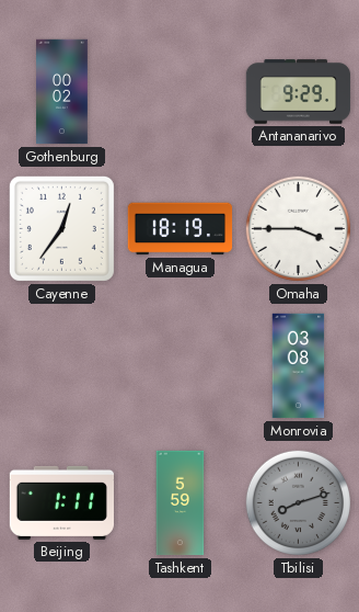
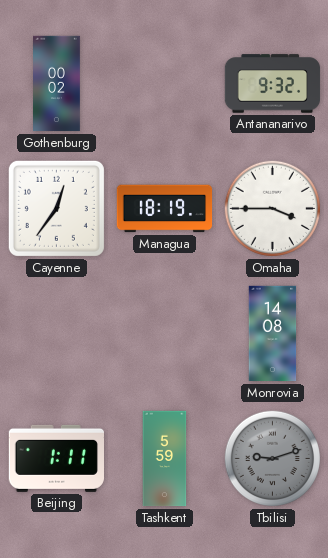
Antananarivo: 9:29 -> 9:32
Monrovia: 03:08 -> 14:08
Tbilisi: 8:12 -> 9:12
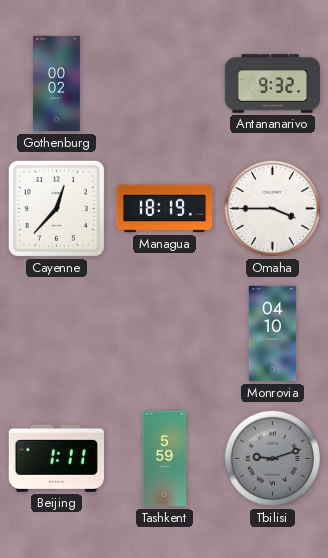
Cayenne: 12:36 -> 12:37
Monrovia: 14:08 -> 04:10
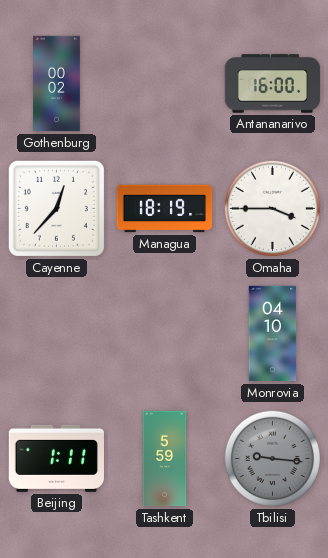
Antananarivo: 9:32 -> 16:00
Tbilisi: 9:12 -> 9:16
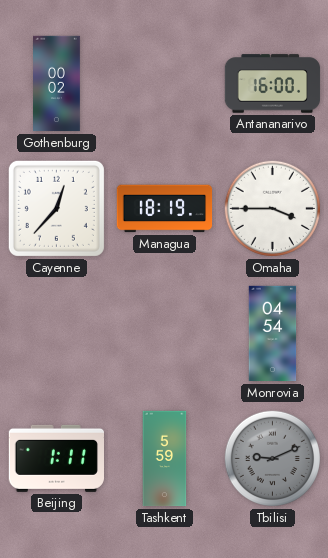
Monrovia: 04:10 -> 04:54
Tbilisi: 9:16 -> 9:11
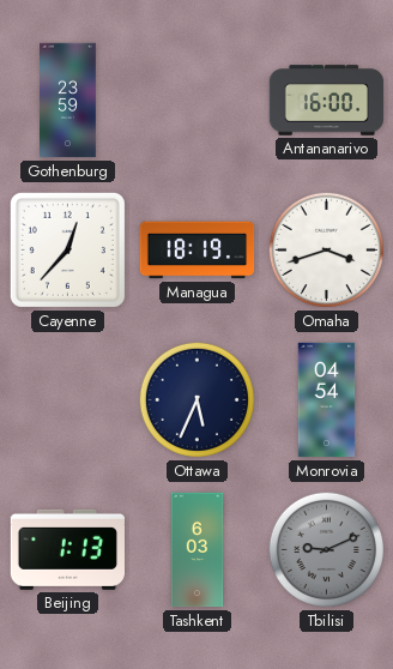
Gothenburg: 00:02 -> 23:59
Omaha: 3:45 -> 3:42
Ottawa: none -> 5:34
Beijing: 1:11 -> 1:13
Tashkent: 5:59 -> 6:03
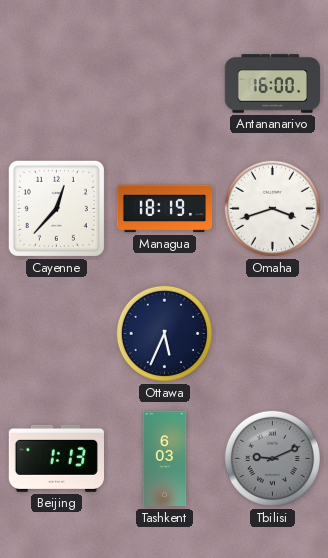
Gothenburg: 23:59 -> none
Monrovia: 04:54 -> none
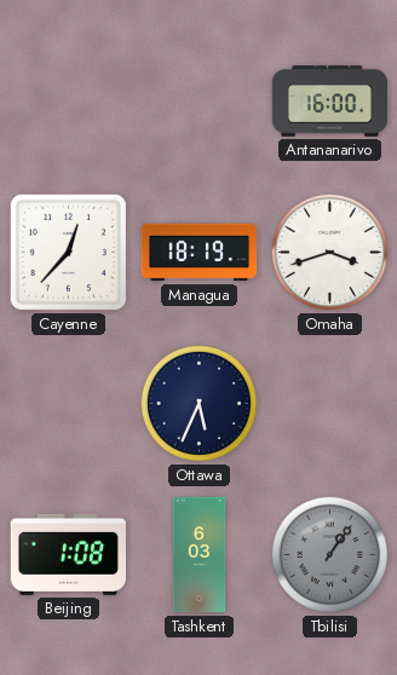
Beijing: 1:13 -> 1:08
Tbilisi: 9:11 -> 1:06
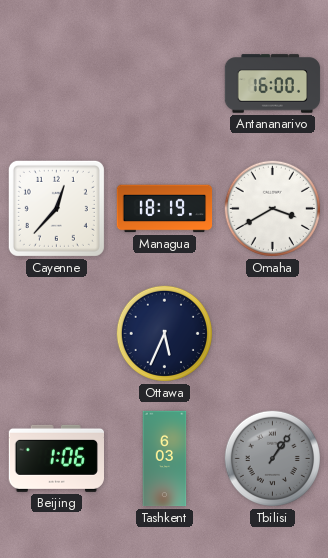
Omaha: 3:42 -> 3:40
Beijing: 1:08 -> 1:06
